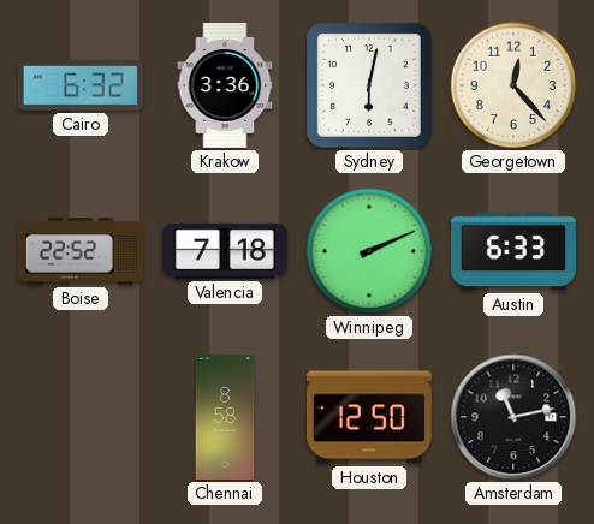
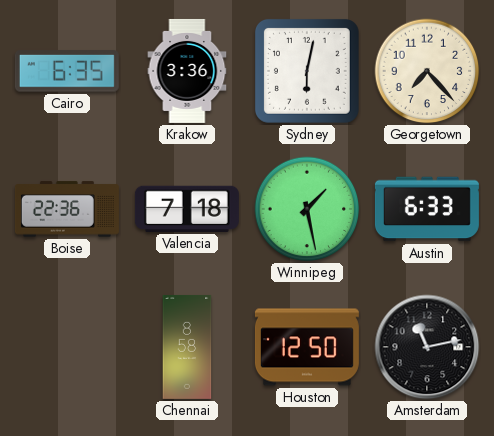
Cairo: 6:32 -> 6:35
Georgetown: 12:23 -> 7:23
Boise: 22:52 -> 22:36
Winnipeg: 2:11 -> 1:28
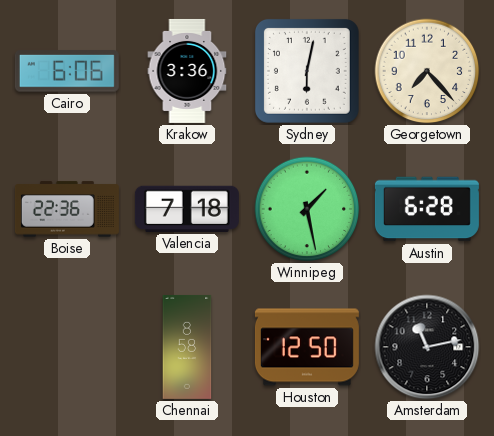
Cairo: 6:35 -> 6:06
Austin: 6:33 -> 6:28
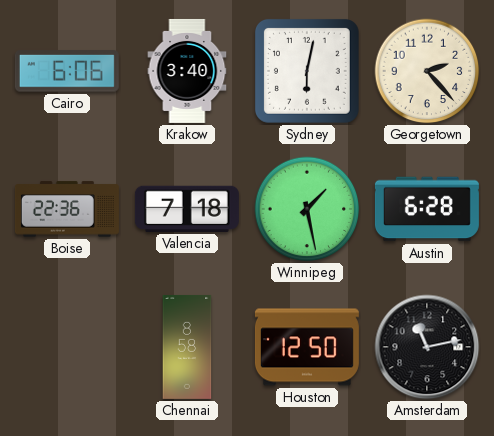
Krakow: 3:36 -> 3:40
Georgetown: 7:23 -> 2:23
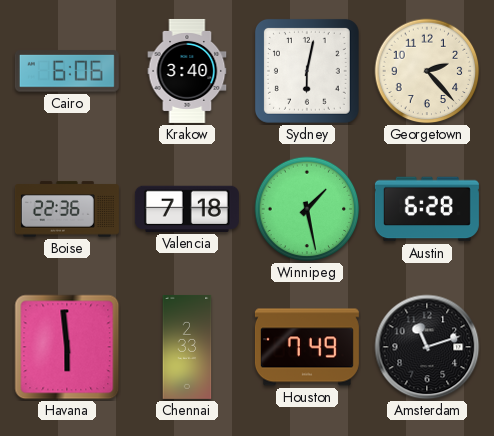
Havana: none -> 5:59
Chennai: 8:58 -> 2:33
Houston: 12:50 -> 7:49
Amsterdam: 11:13 -> 11:12
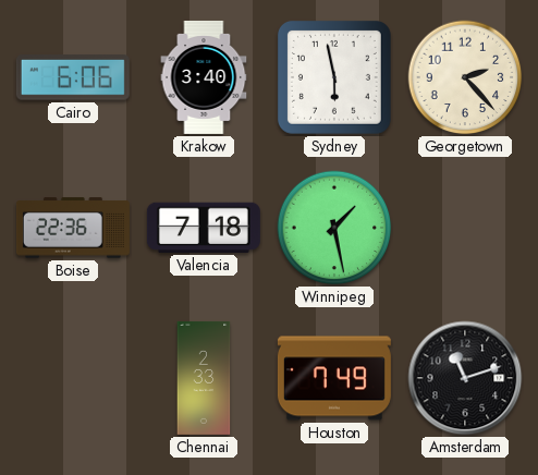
Sydney: 6:02 -> 5:58
Austin: 6:28 -> none
Havana: 5:59 -> none
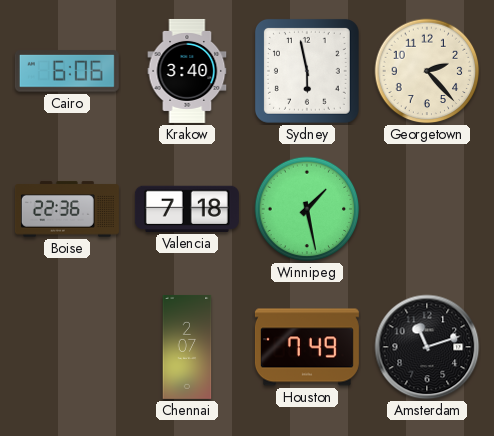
Chennai: 2:33 -> 2:07
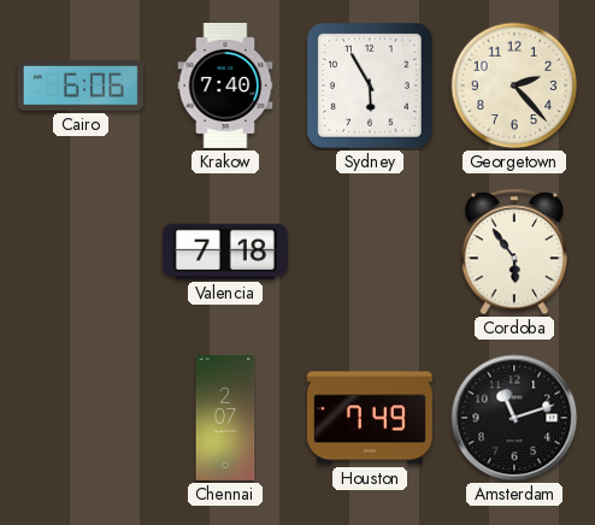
Krakow: 3:40 -> 7:40
Sydney: 5:58 -> 5:55
Boise: 22:36 -> none
Winnipeg: 1:28 -> none
Cordoba: none -> 5:54
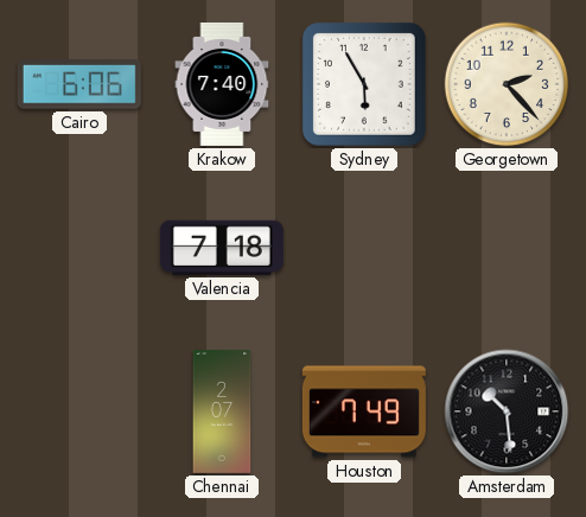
Cordoba: 5:54 -> none
Amsterdam: 11:12 -> 10:29
